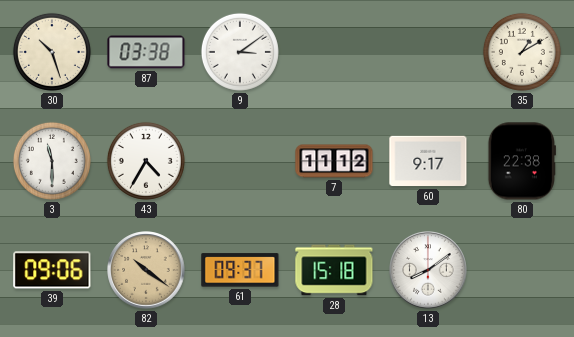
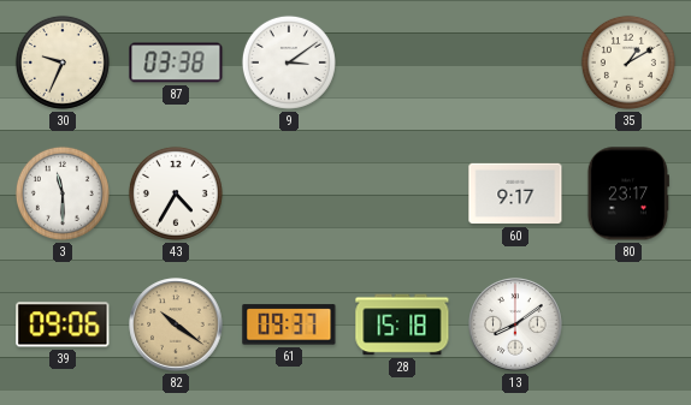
30: 10:27 -> 9:34
7: 11:12 -> none
80: 22:38 -> 23:17
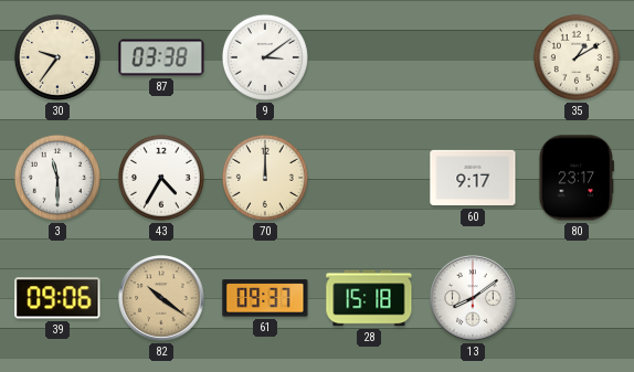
30: 9:34 -> 9:36
70: none -> 12:00
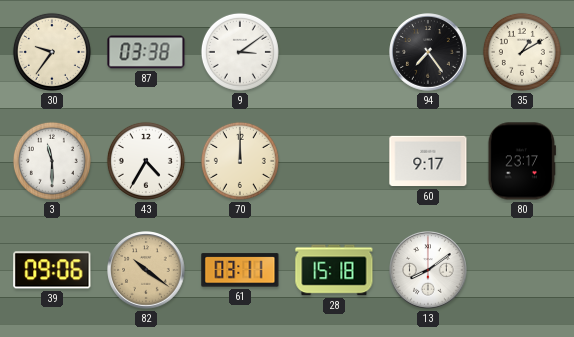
94: none -> 7:24
61: 09:37 -> 03:11
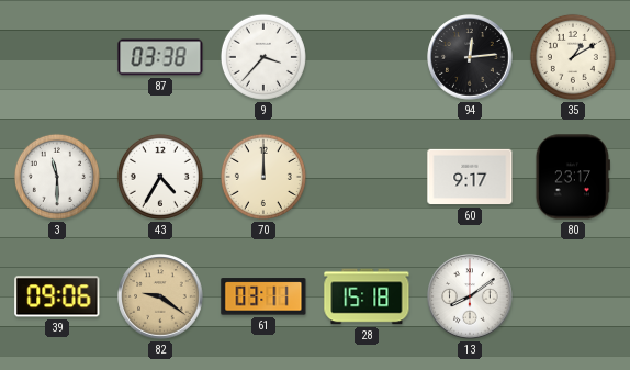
30: 9:36 -> none
9: 3:09 -> 3:37
94: 7:24 -> 12:14
82: 10:21 -> 9:21
